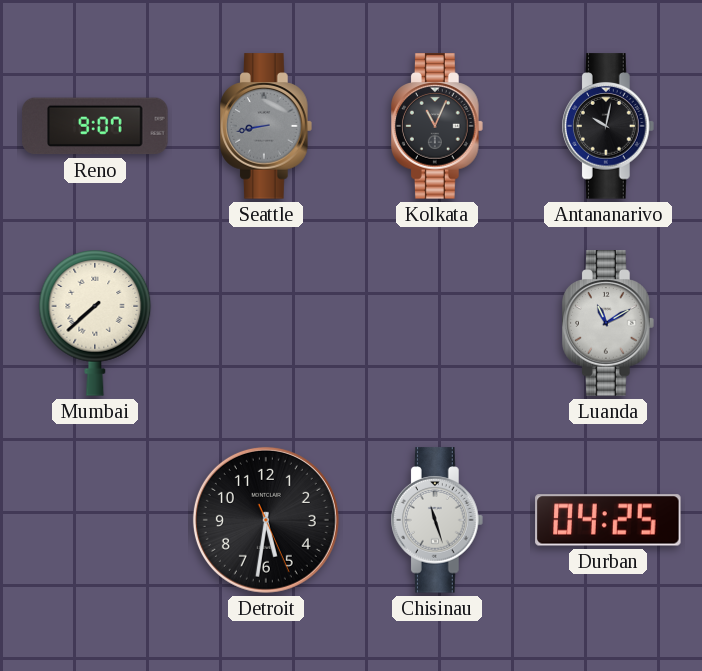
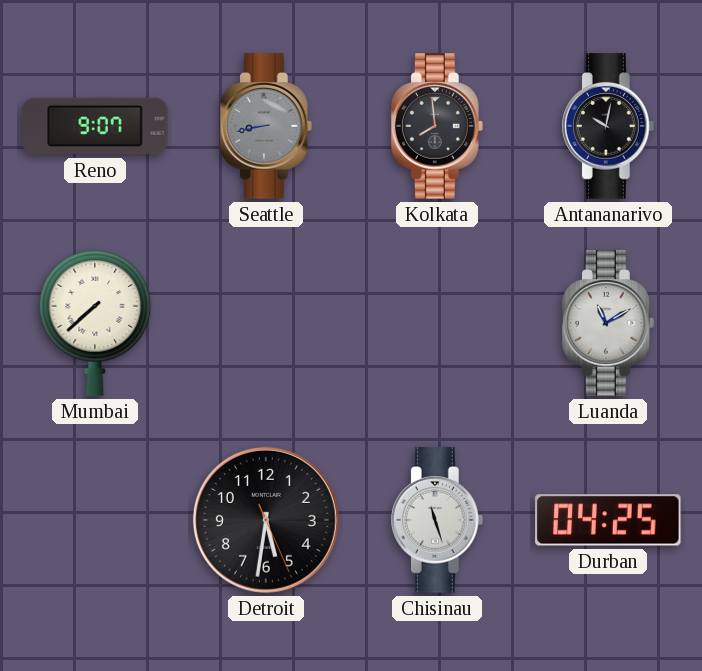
Kolkata: 11:04 -> 7:59
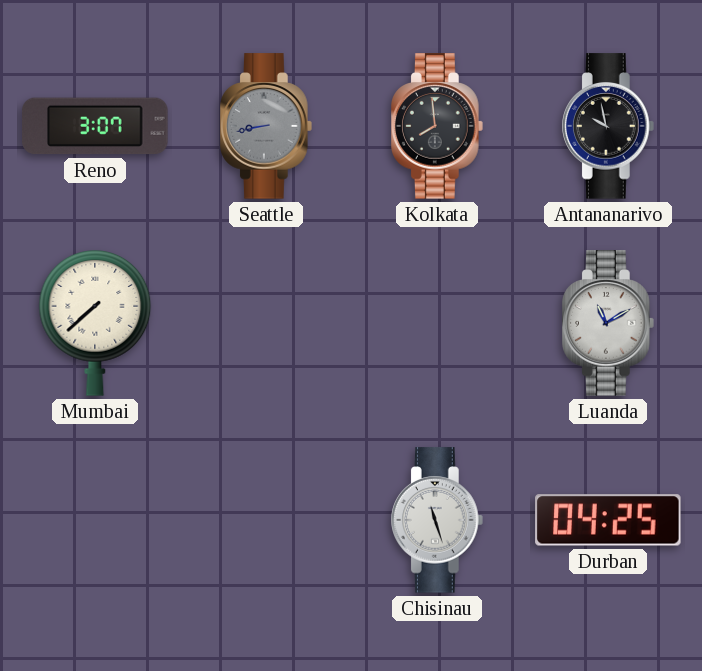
Reno: 9:07 -> 3:07
Antananarivo: 10:02 -> 9:58
Detroit: 5:31 -> none
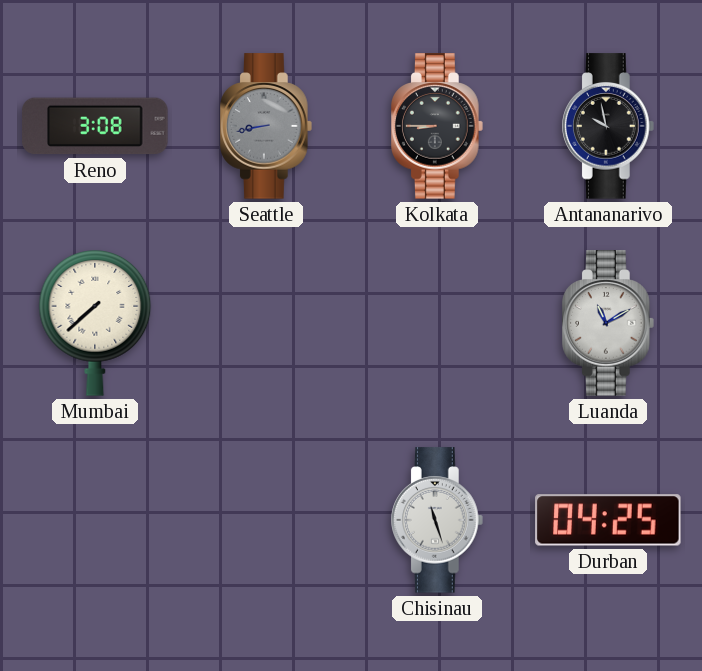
Reno: 3:07 -> 3:08
Kolkata: 7:59 -> 8:45
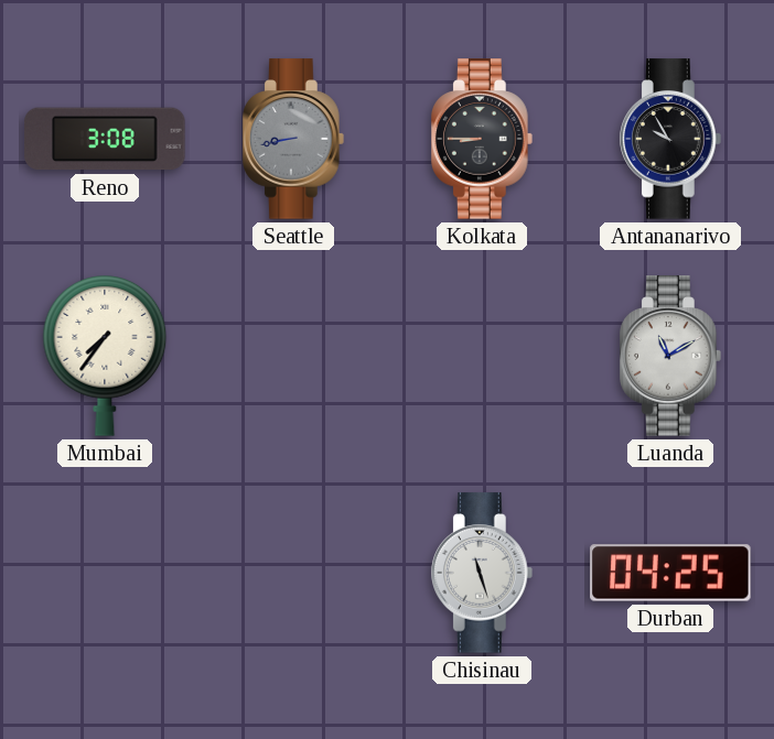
Antananarivo: 9:58 -> 9:55
Mumbai: 7:38 -> 7:36
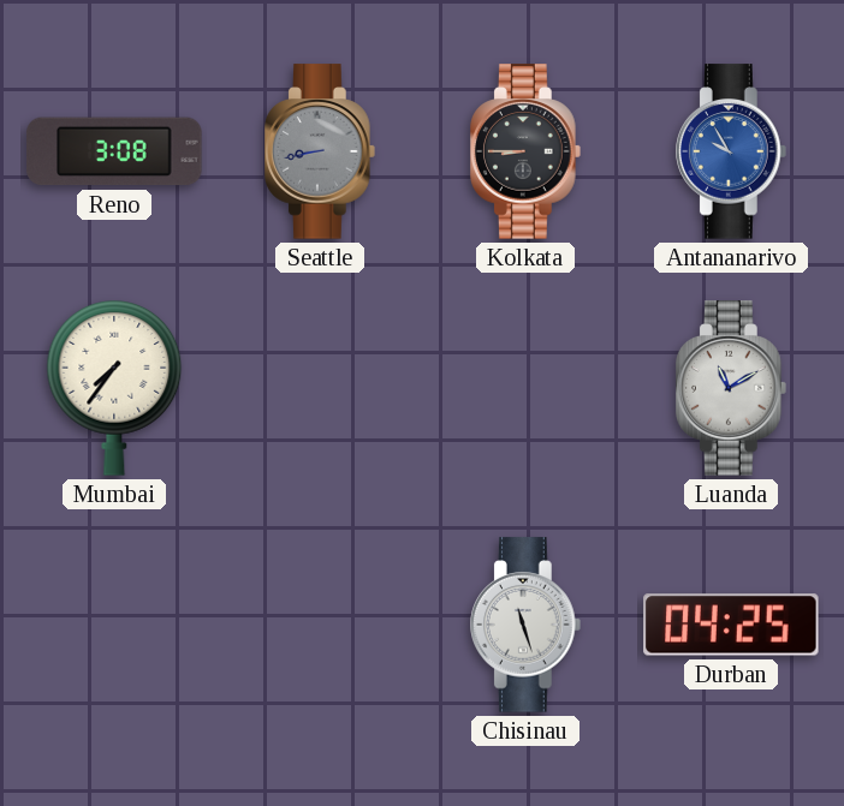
Antananarivo dial: black -> blue
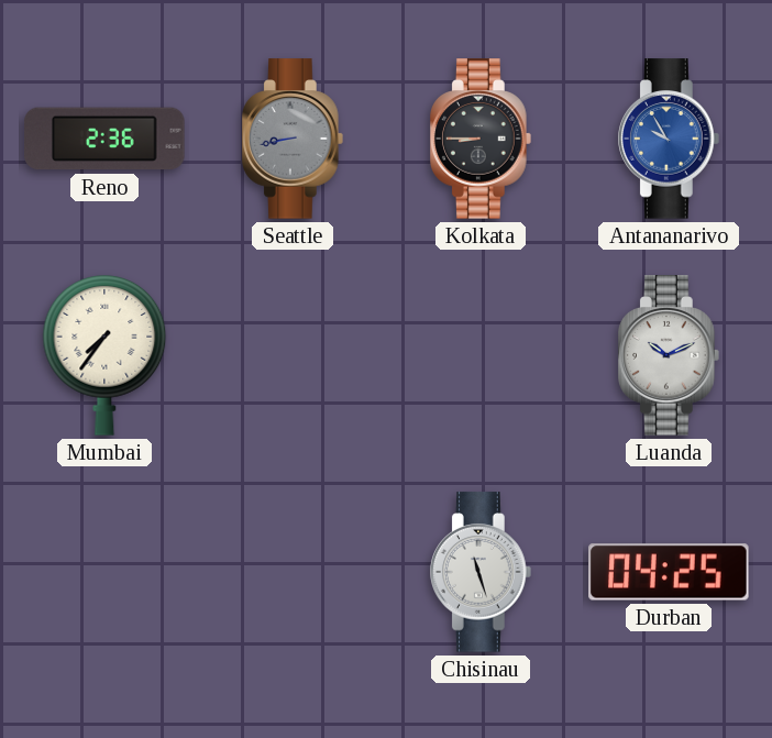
Reno: 3:08 -> 2:36
Luanda: 11:10 -> 10:11
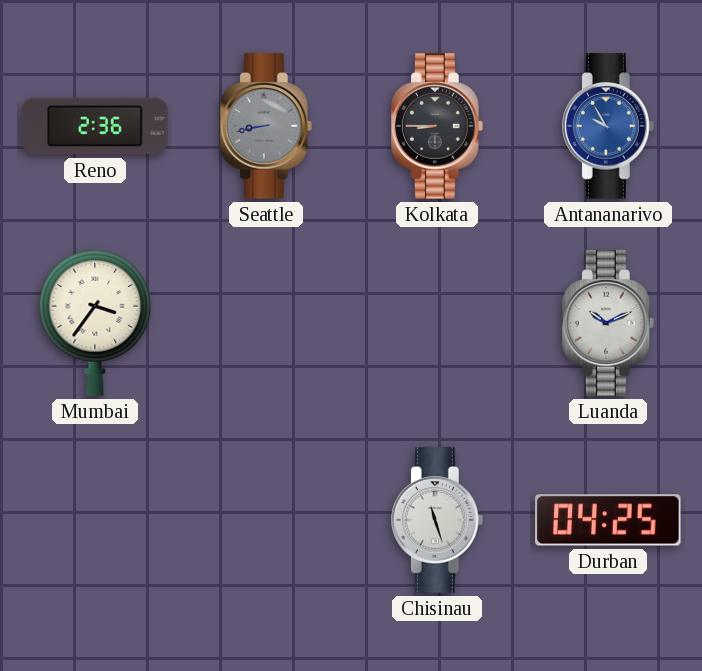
Mumbai: 7:36 -> 3:36
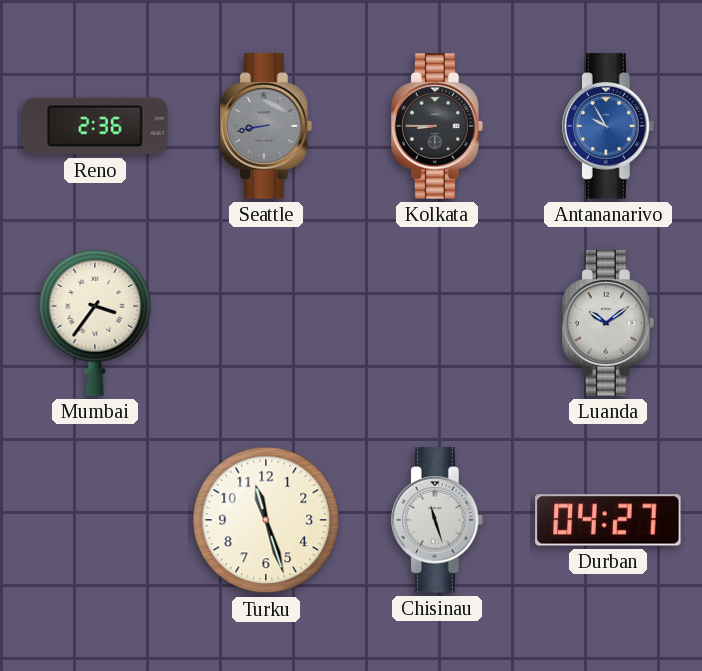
Luanda: 10:11 -> 10:09
Turku: none -> 11:27
Durban: 04:25 -> 04:27
